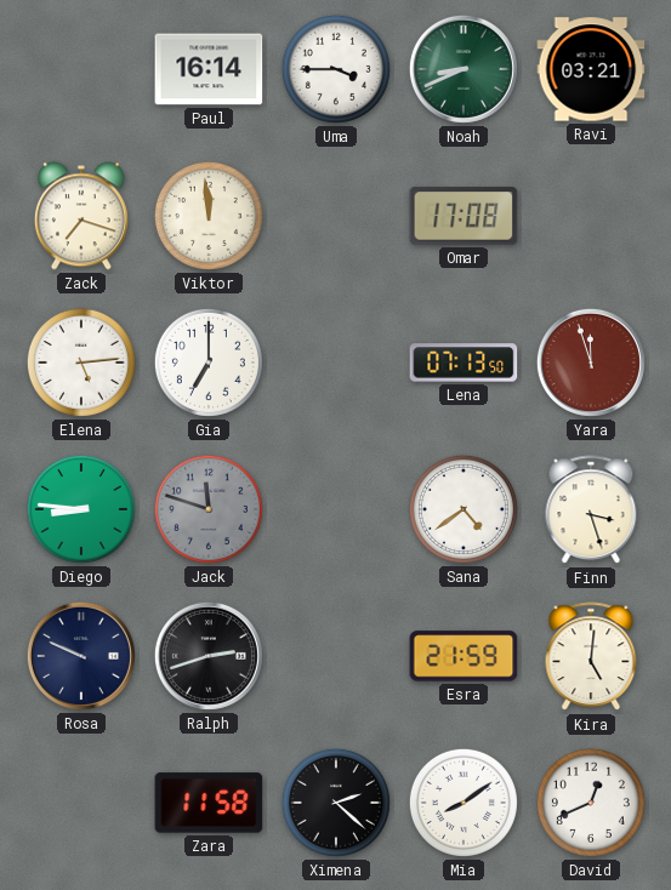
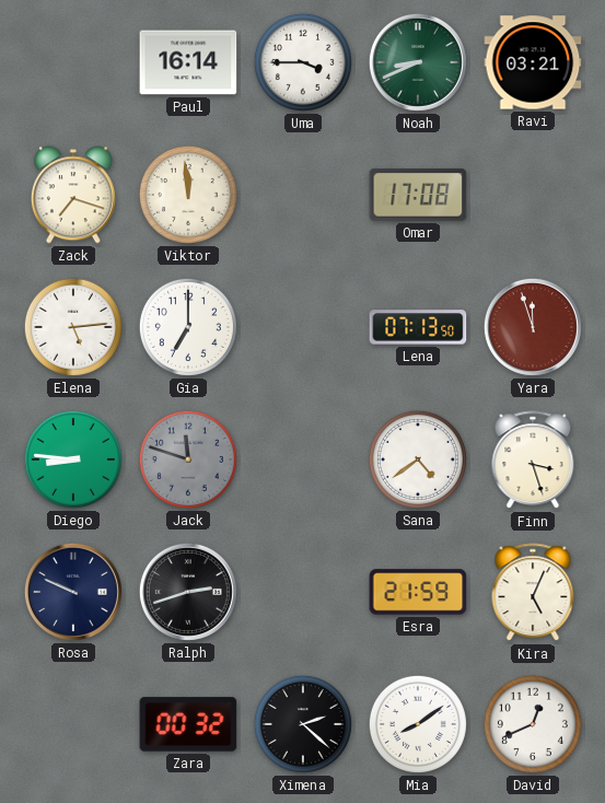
Kira: 5:01 -> 5:04
Zara: 11:58 -> 00:32
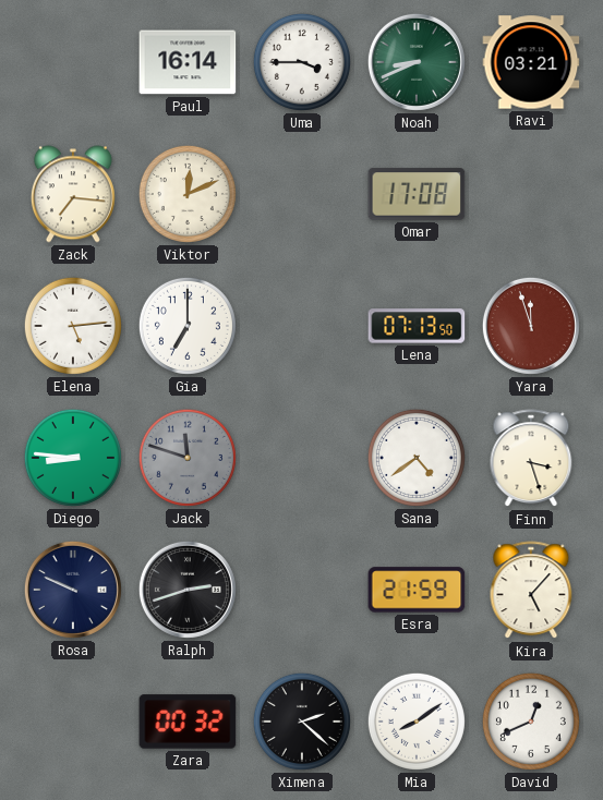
Zack: 7:18 -> 7:16
Viktor: 11:59 -> 12:11
Kira: 5:04 -> 5:07
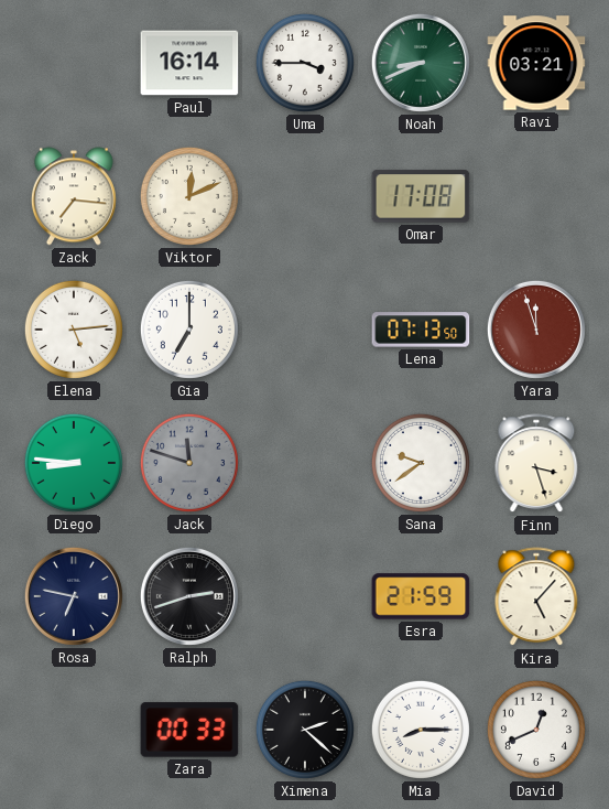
Sana: 4:39 -> 9:39
Rosa: 9:49 -> 6:47
Zara: 00:32 -> 00:33
Mia: 8:09 -> 8:15
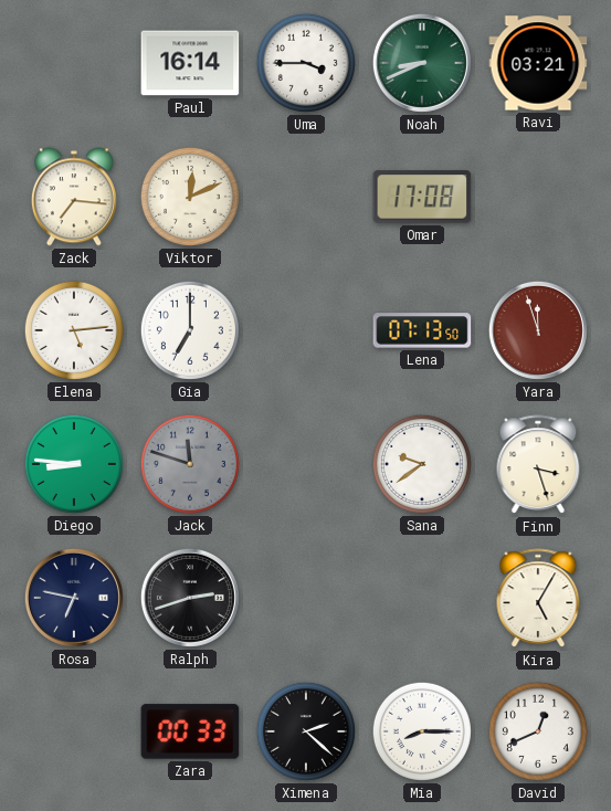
Esra: 21:59 -> none
Kira: 5:07 -> 5:05
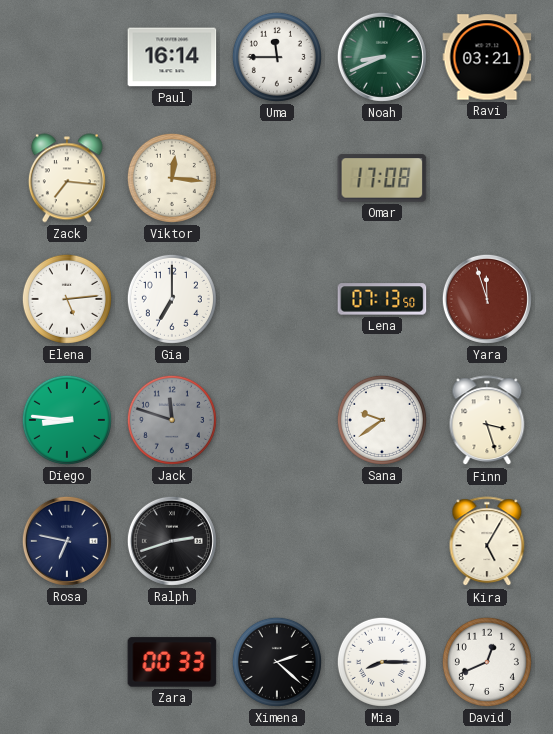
Uma: 3:45 -> 11:45
Viktor: 12:11 -> 12:16
